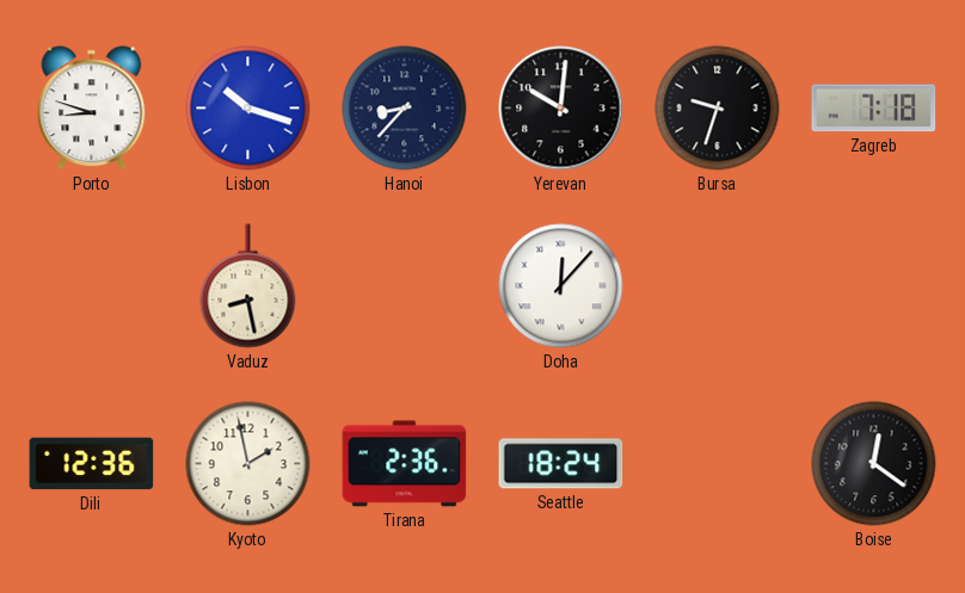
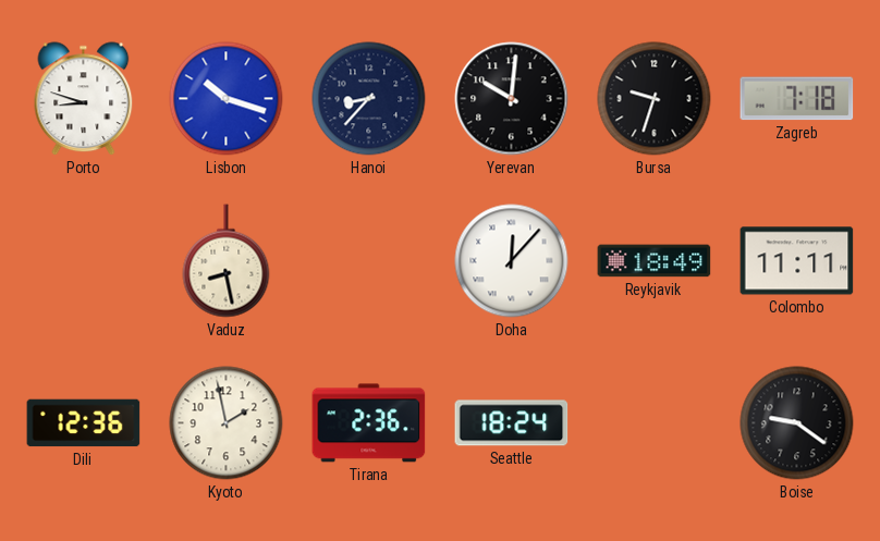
Reykjavik: none -> 18:49
Colombo: none -> 11:11
Boise: 12:21 -> 9:21
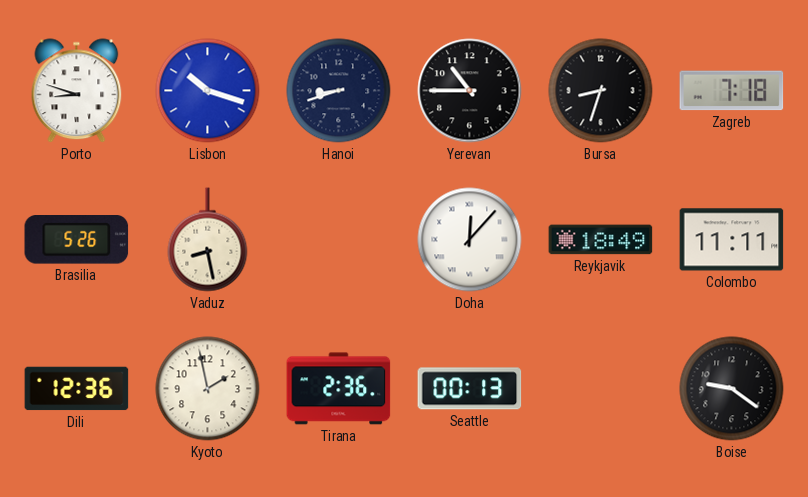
Hanoi: 8:37 -> 8:42
Yerevan: 10:01 -> 10:45
Bursa: 9:33 -> 8:33
Brasilia: none -> 5:26
Seattle: 18:24 -> 00:13
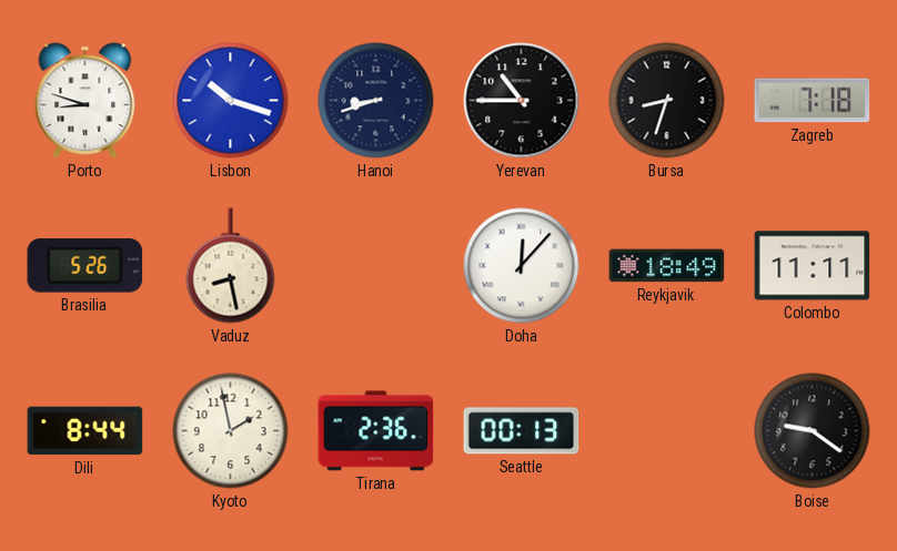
Dili: 12:36 -> 8:44
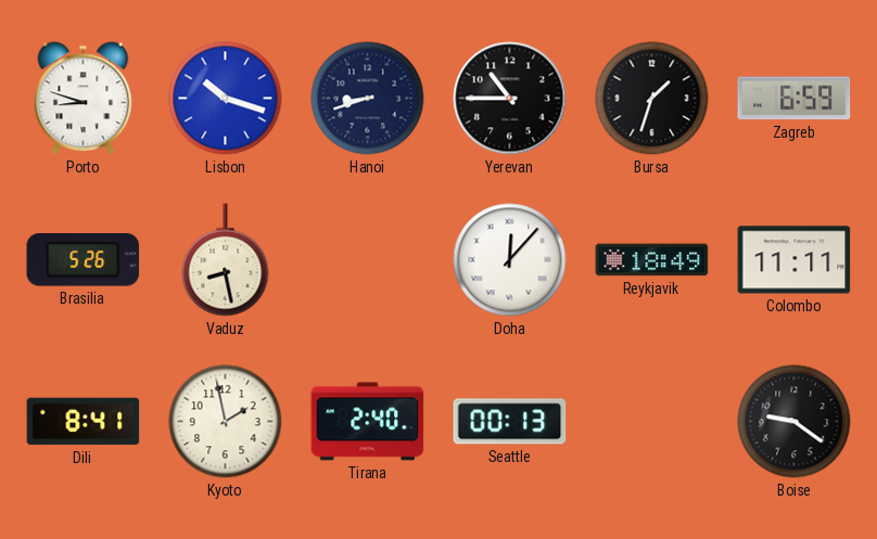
Bursa: 8:33 -> 1:33
Zagreb: 7:18 -> 6:59
Dili: 8:44 -> 8:41
Tirana: 2:36 -> 2:40
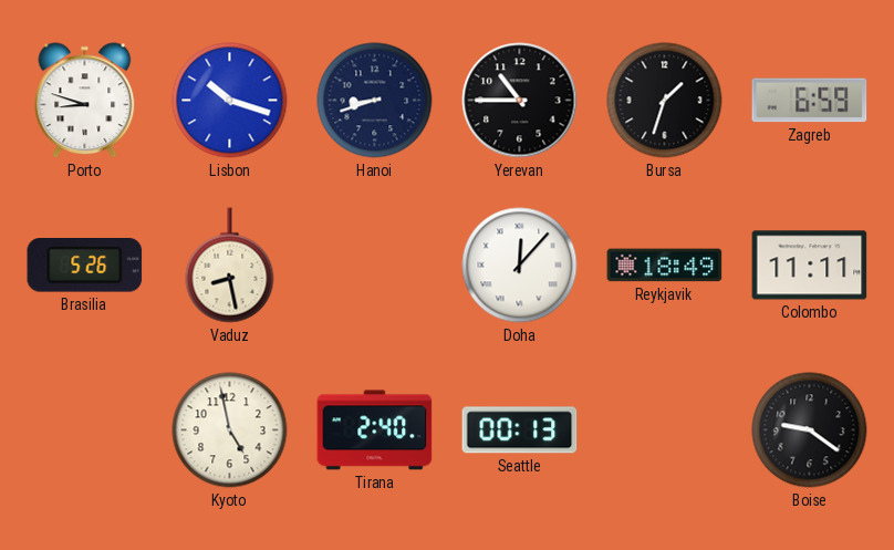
Dili: 8:41 -> none
Kyoto: 1:58 -> 4:58
